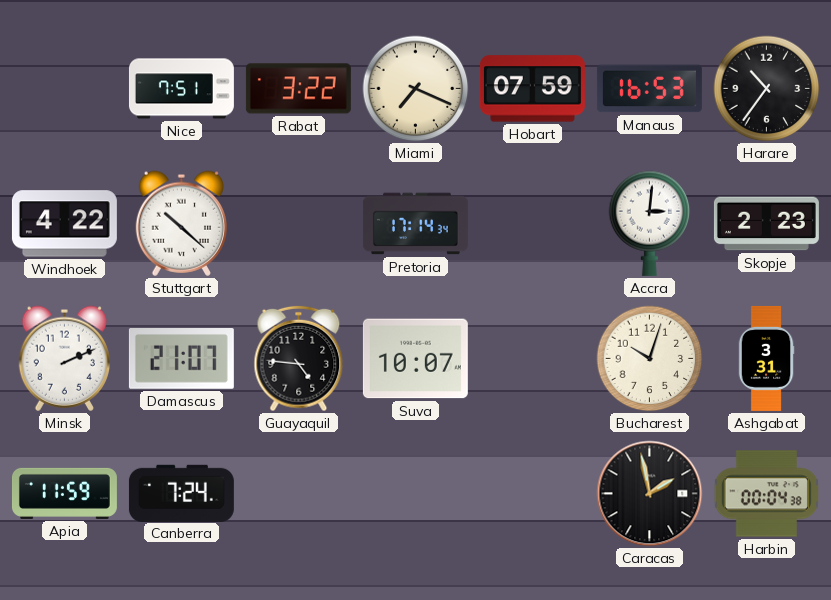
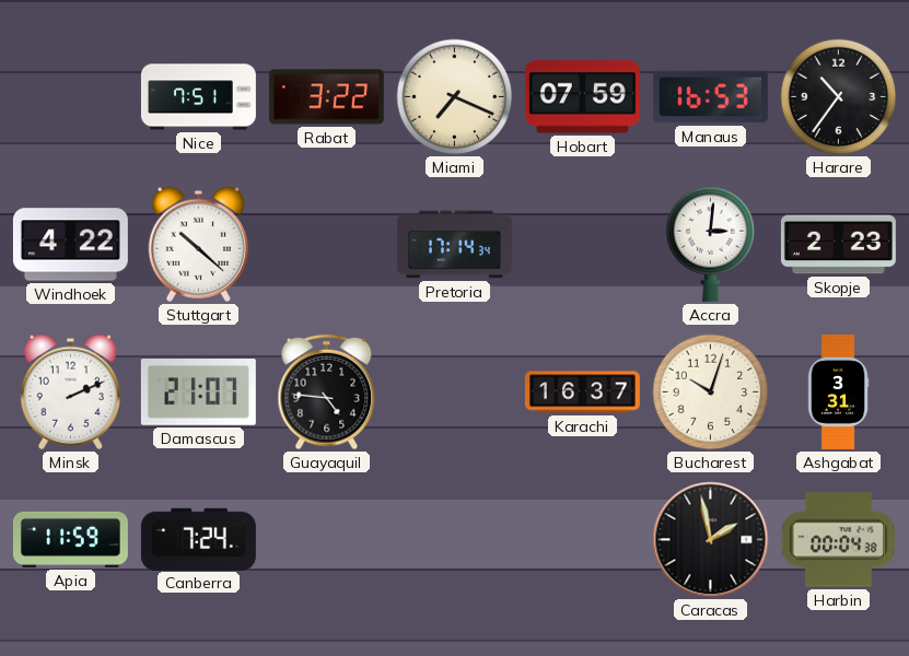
Suva: 10:07 -> none
Karachi: none -> 16:37
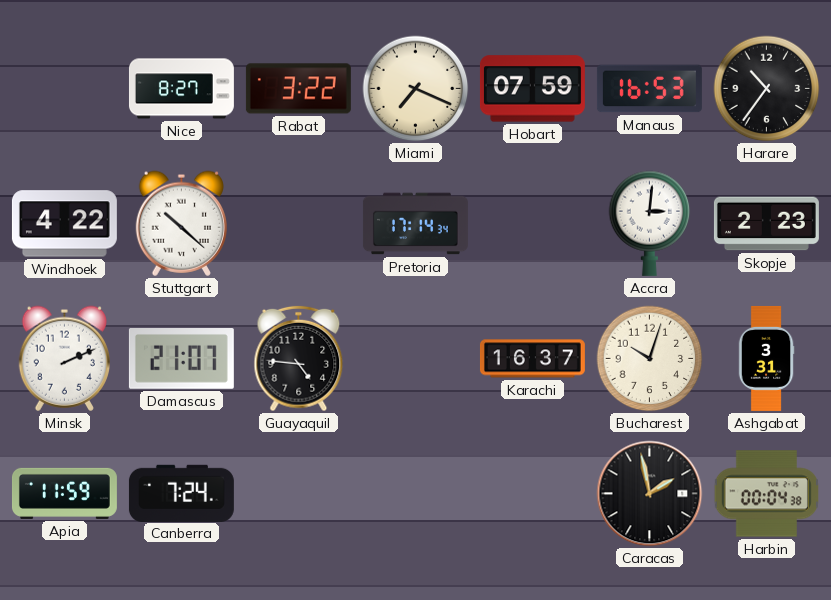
Nice: 7:51 -> 8:27
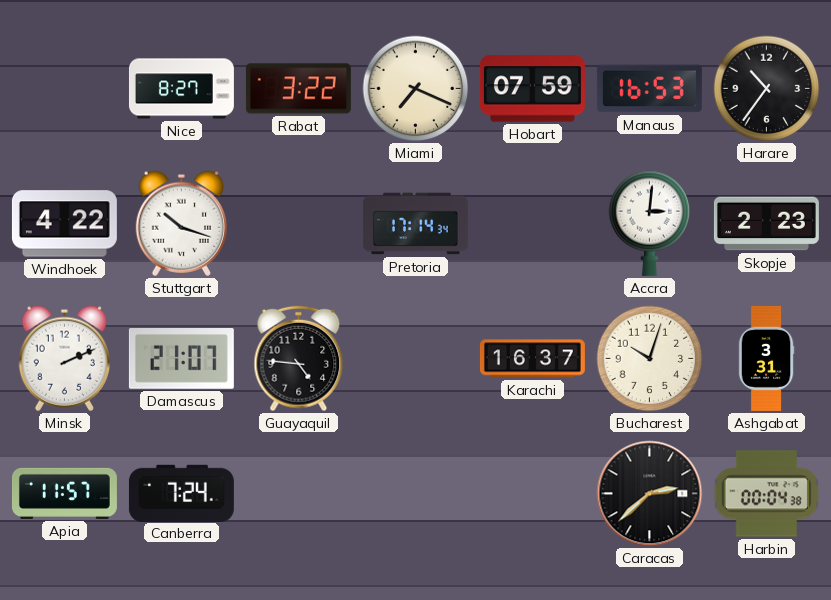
Stuttgart: 10:22 -> 10:18
Apia: 11:59 -> 11:57
Caracas: 1:58 -> 2:38
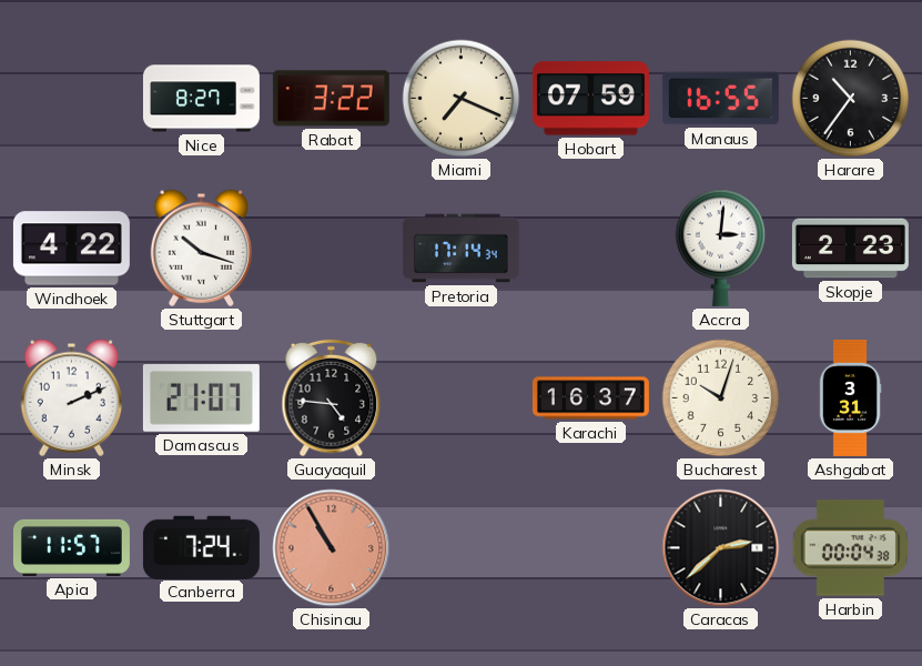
Manaus: 16:53 -> 16:55
Chisinau: none -> 10:55
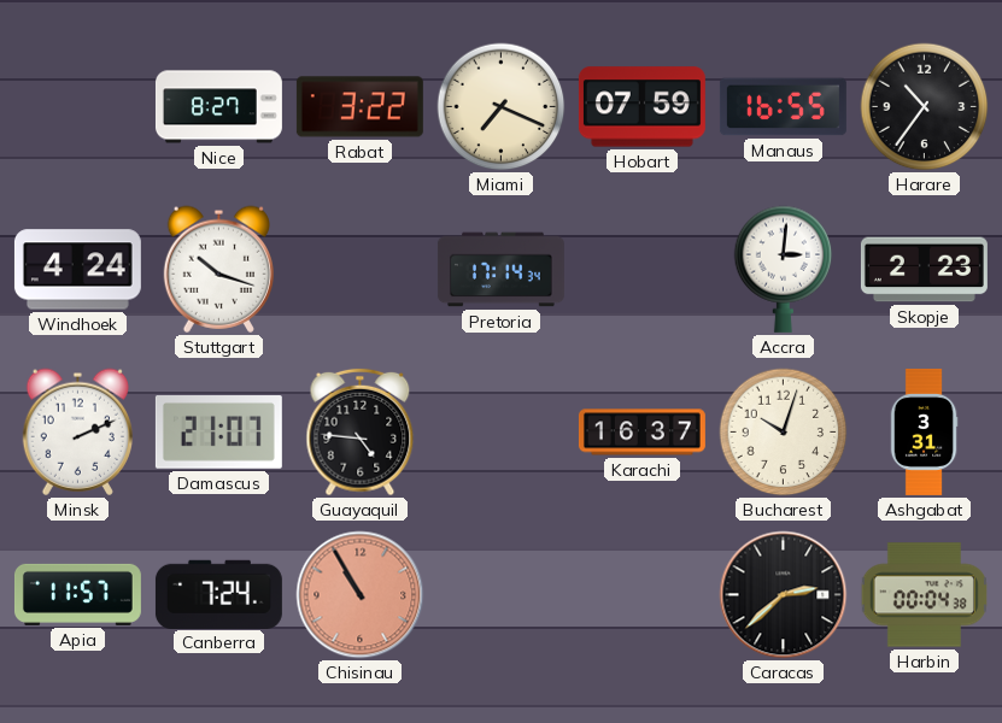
Windhoek: 4:22 -> 4:24
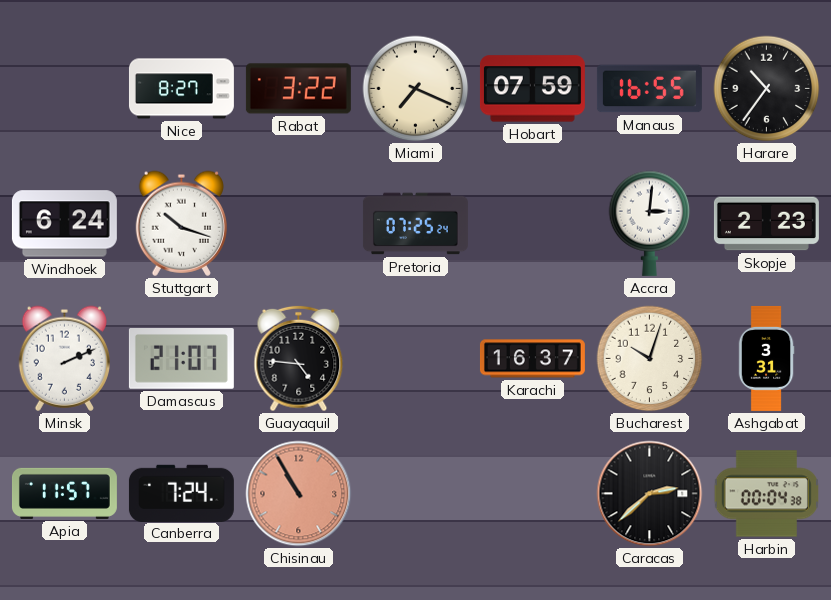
Windhoek: 4:24 -> 6:24
Pretoria: 17:14 -> 07:25
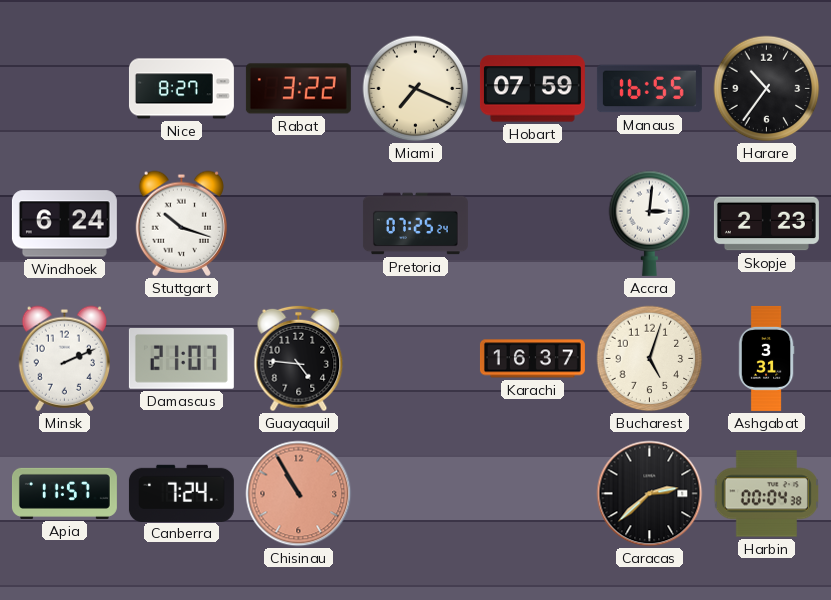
Bucharest: 10:03 -> 5:03
